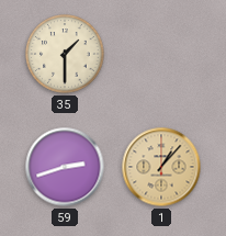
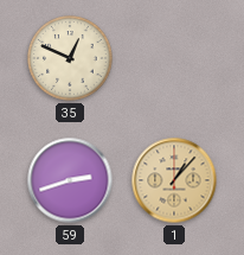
35: 1:30 -> 12:49
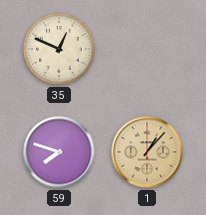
59: 2:42 -> 7:48
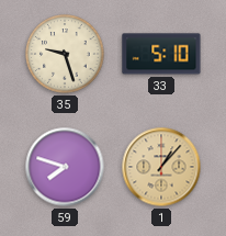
35: 12:49 -> 9:27
33: none -> 5:10
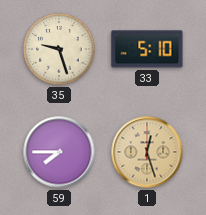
59: 7:48 -> 7:45
1: 1:07 -> 12:27
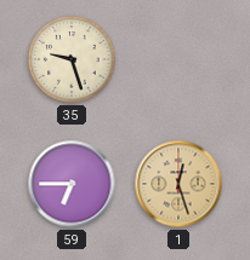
33: 5:10 -> none
59: 7:45 -> 6:45
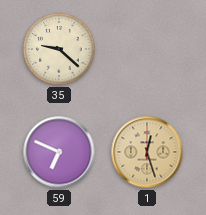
35: 9:27 -> 9:22
59: 6:45 -> 6:49
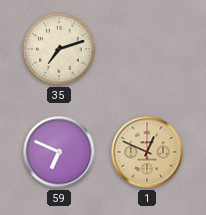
35: 9:22 -> 7:12
1: 12:27 -> 12:49
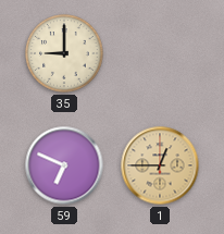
35: 7:12 -> 9:00
1: 12:49 -> 12:45
